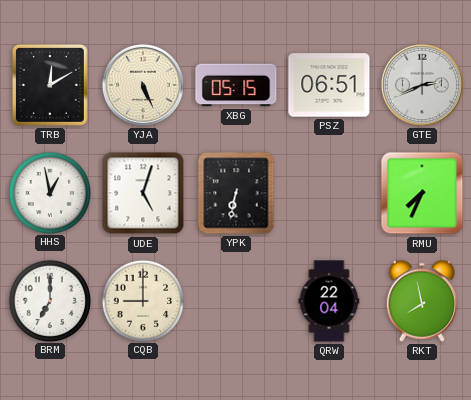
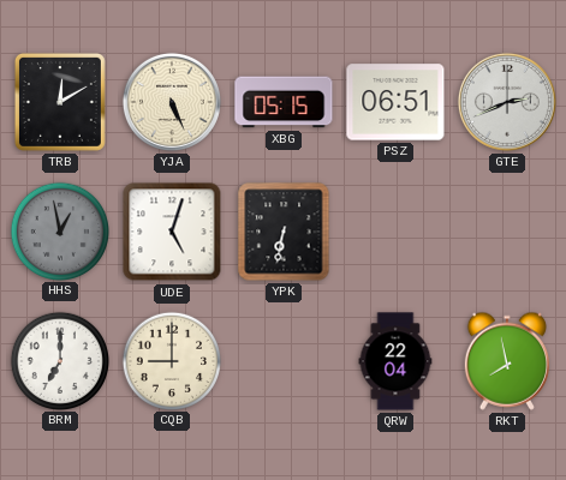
HHS dial: white -> grey
RMU: 7:34 -> none
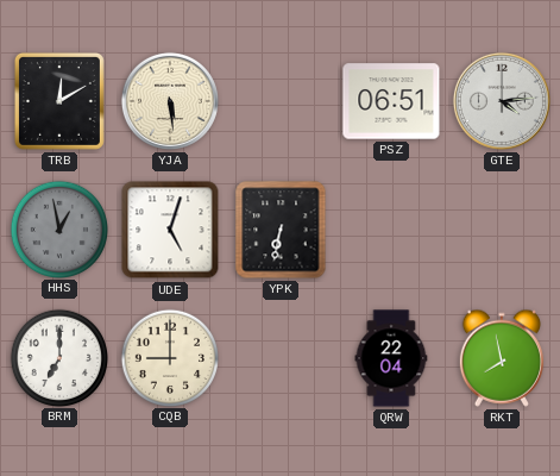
YJA: 5:26 -> 5:29
XBG: 05:15 -> none
GTE: 2:41 -> 4:14
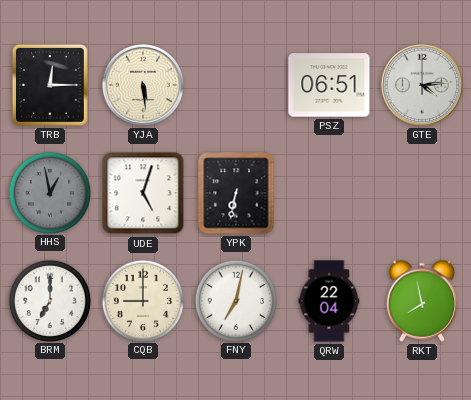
TRB: 12:10 -> 12:15
FNY: none -> 7:02
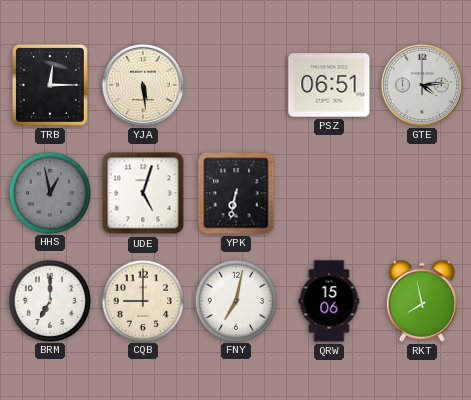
QRW: 22:04 -> 15:06
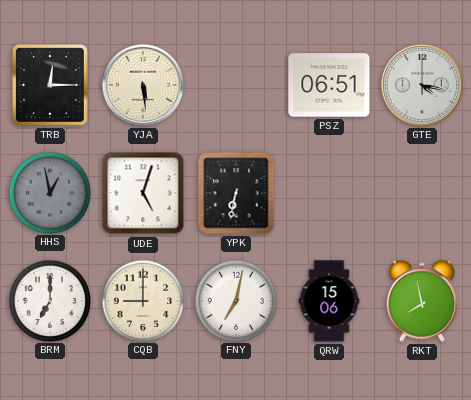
GTE: 4:14 -> 4:17
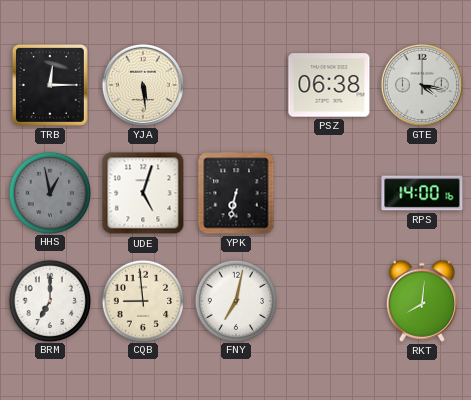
PSZ: 06:51 -> 06:38
RPS: none -> 14:00
CQB: 9:00 -> 8:59
QRW: 15:06 -> none
RKT: 7:58 -> 8:01
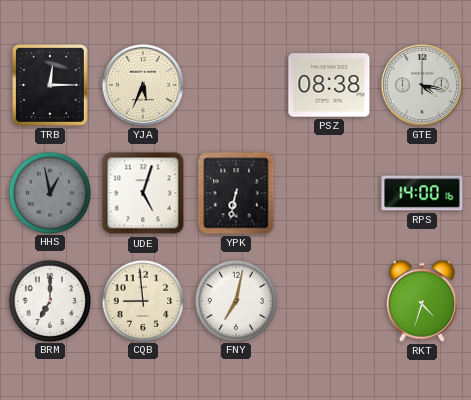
YJA: 5:29 -> 5:34
PSZ: 06:38 -> 08:38
RKT: 8:01 -> 4:33
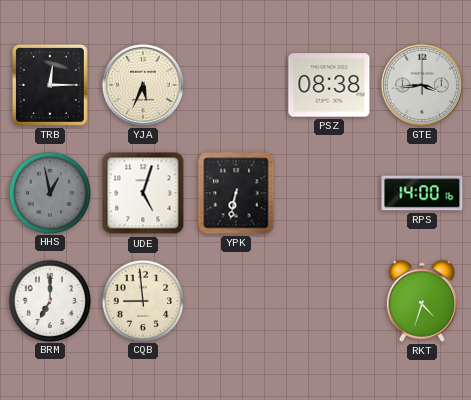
GTE: 4:17 -> 3:44
FNY: 7:02 -> none
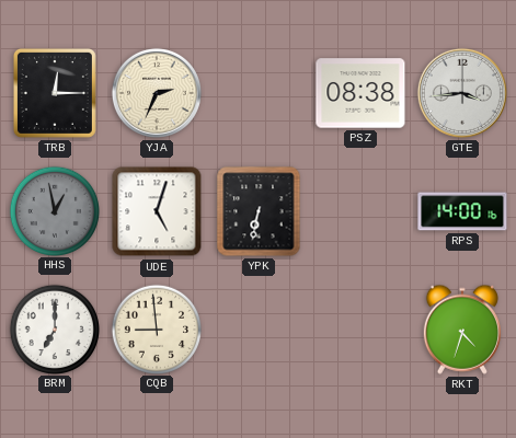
YJA: 5:34 -> 2:34
